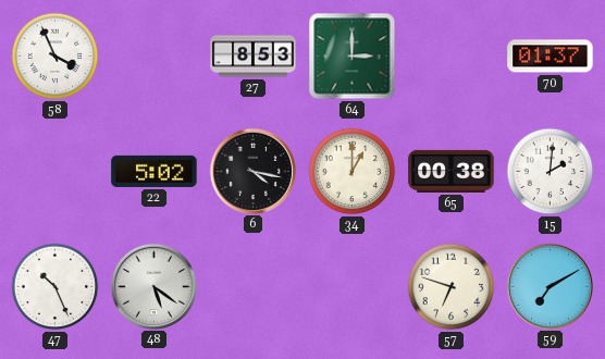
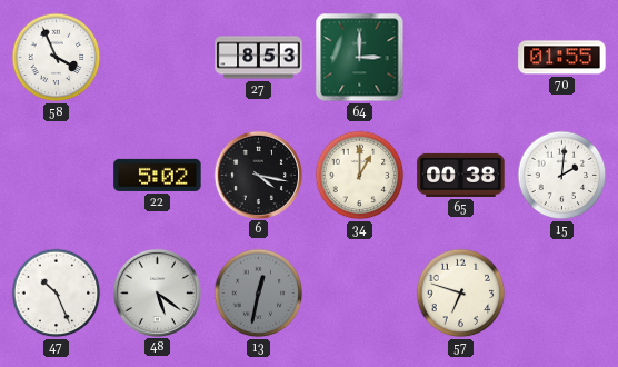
70: 01:37 -> 01:55
13: none -> 12:32
59: 7:10 -> none
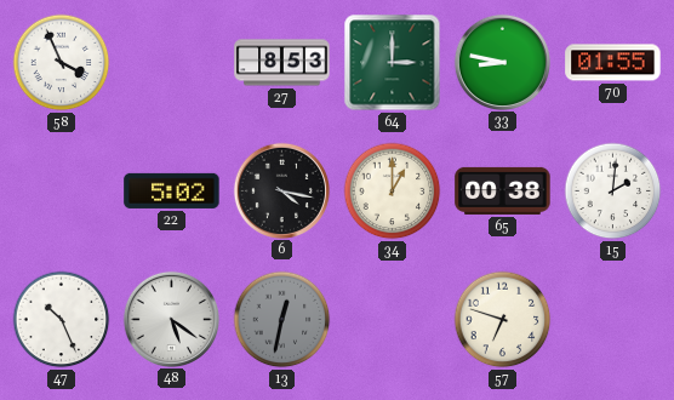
33: none -> 8:47
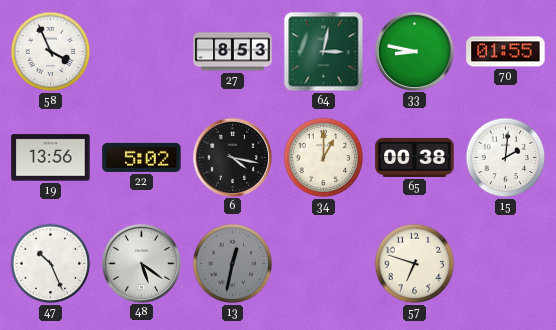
64: 3:00 -> 3:02
19: none -> 13:56
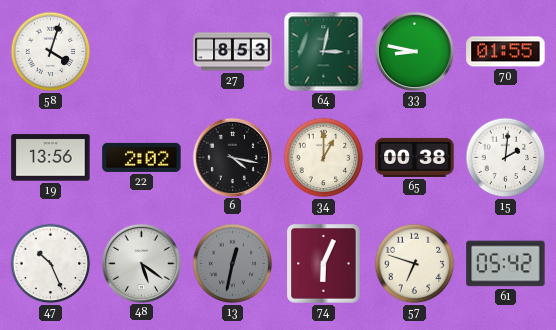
58: 3:56 -> 4:03
22: 5:02 -> 2:02
74: none -> 6:04
61: none -> 05:42
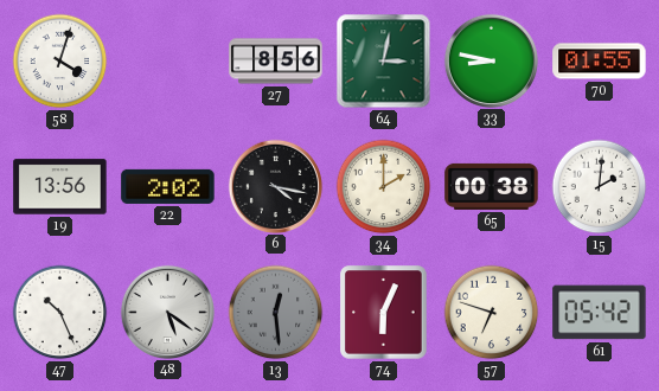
27: 8:53 -> 8:56
34: 1:00 -> 2:00
13: 12:32 -> 12:29
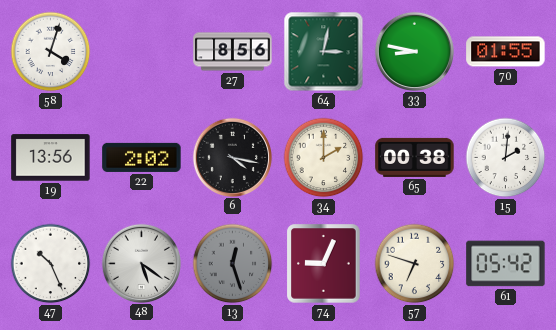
13: 12:29 -> 12:27
74: 6:04 -> 9:04
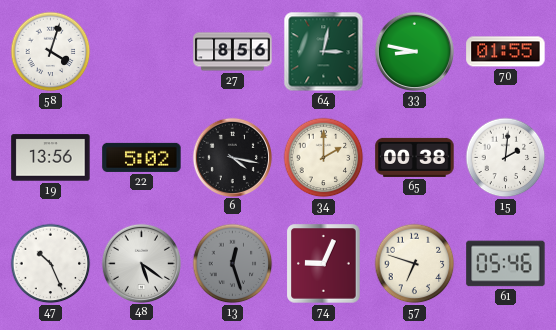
22: 2:02 -> 5:02
61: 05:42 -> 05:46
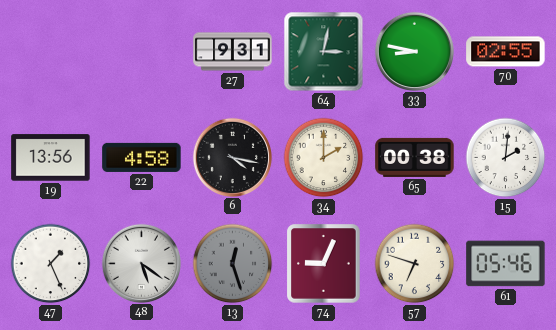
58: 4:03 -> none
27: 8:56 -> 9:31
70: 01:55 -> 02:55
22: 5:02 -> 4:58
47: 10:26 -> 1:26
